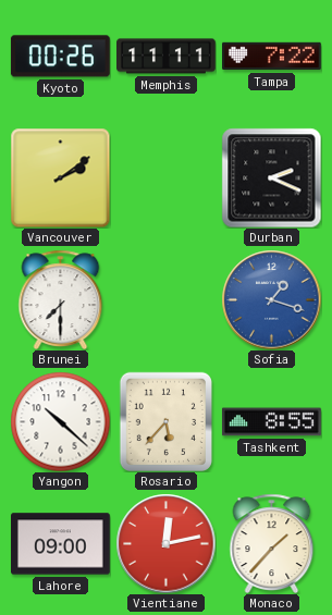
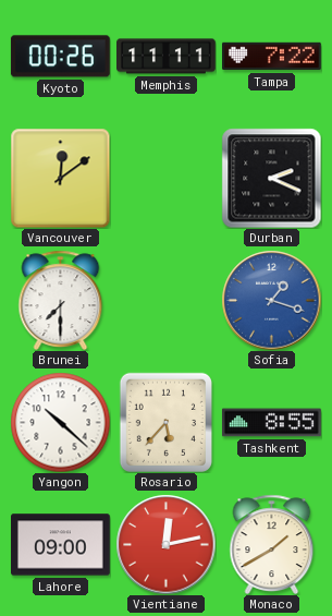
Vancouver: 2:09 -> 12:09
Monaco: 1:37 -> 1:40
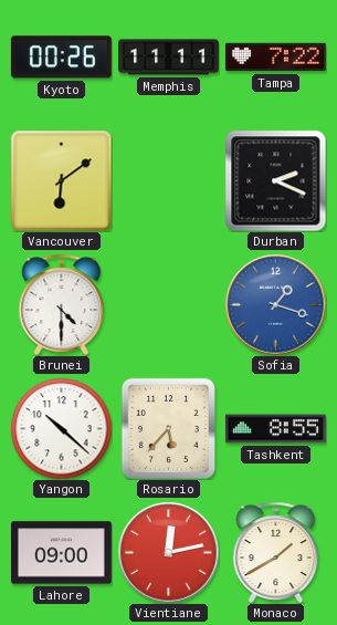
Vancouver: 12:09 -> 6:09
Brunei: 7:30 -> 4:30
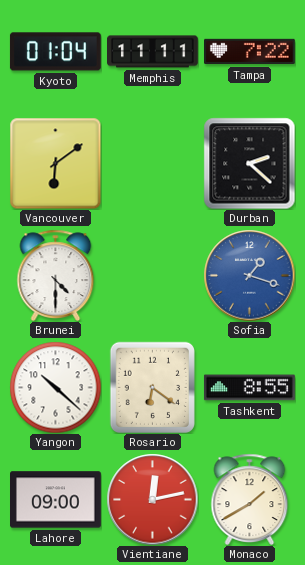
Kyoto: 00:26 -> 01:04
Durban: 2:19 -> 2:22
Rosario: 5:37 -> 6:21
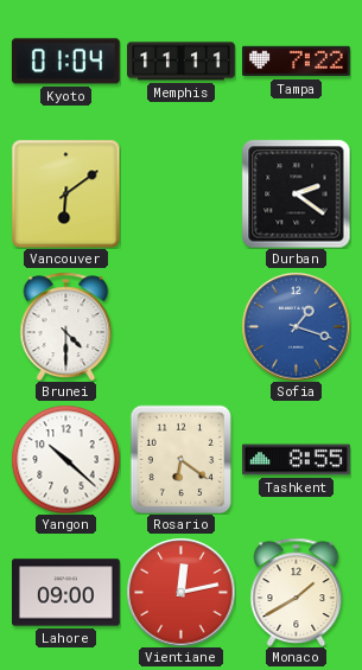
Durban: 2:22 -> 2:21
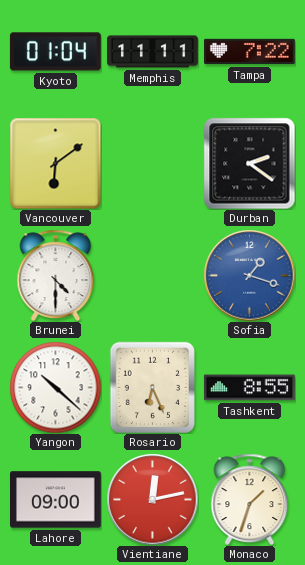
Rosario: 6:21 -> 6:26
Monaco: 1:40 -> 1:33
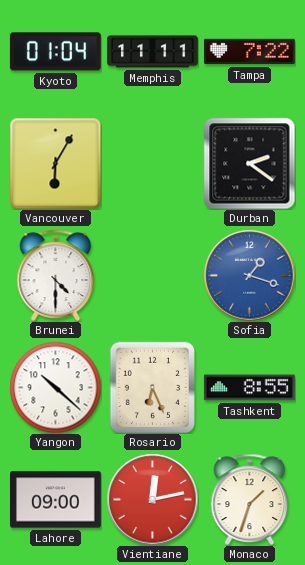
Vancouver: 6:09 -> 6:05
